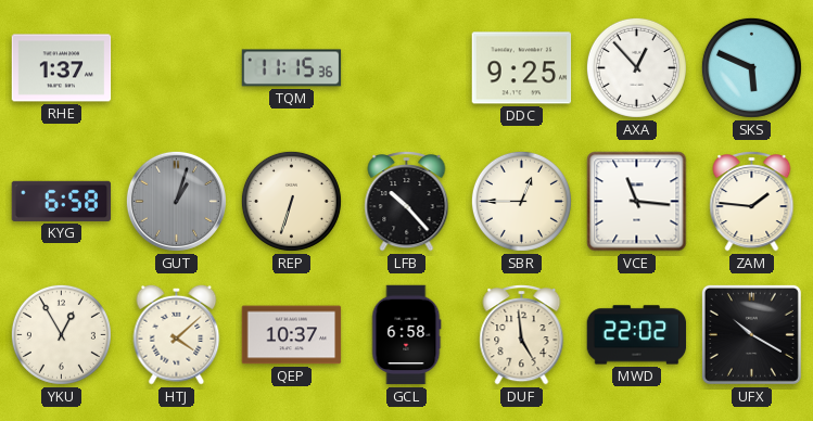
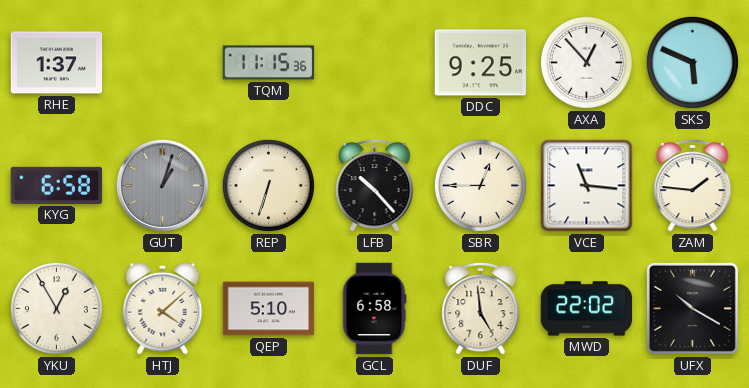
QEP: 10:37 -> 5:10
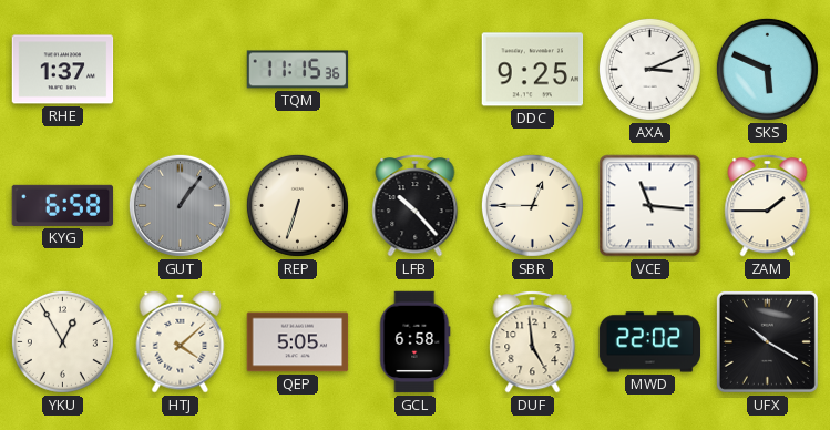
AXA: 12:53 -> 3:11
GUT: 1:03 -> 1:06
ZAM: 1:46 -> 1:45
QEP: 5:10 -> 5:05
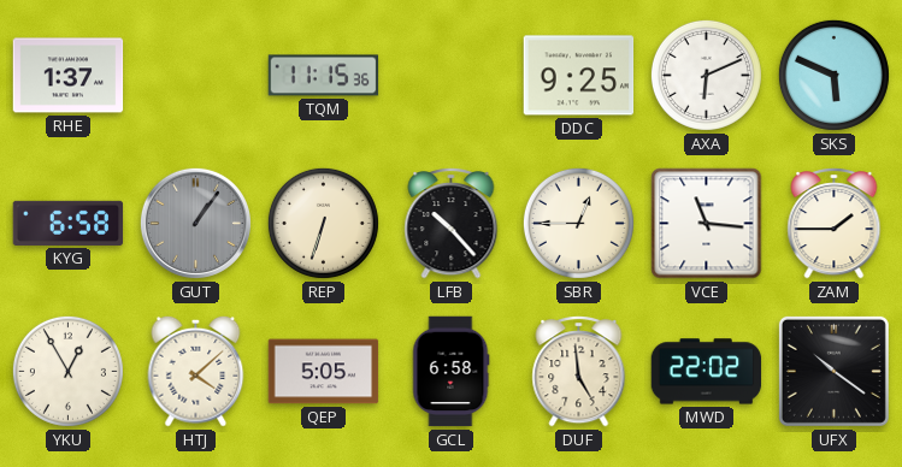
AXA: 3:11 -> 6:11
UFX: 10:20 -> 10:21
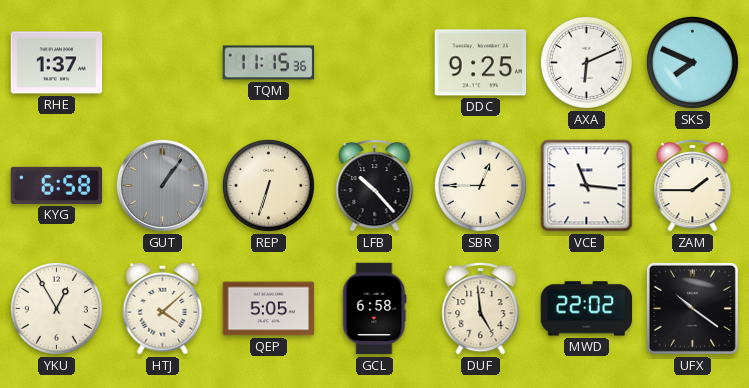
SKS: 5:49 -> 7:49
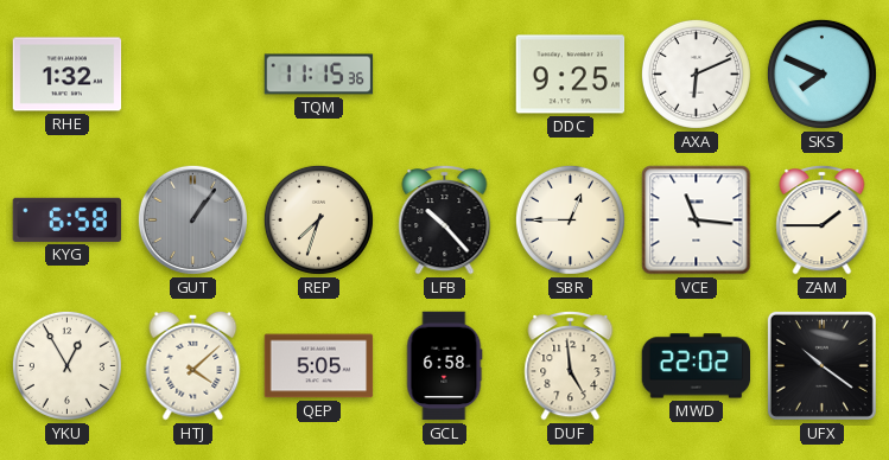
RHE: 1:37 -> 1:32
REP: 6:33 -> 7:33
